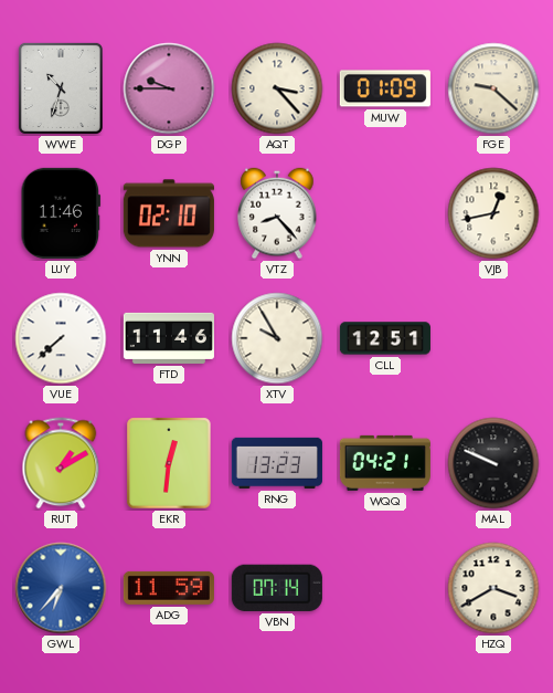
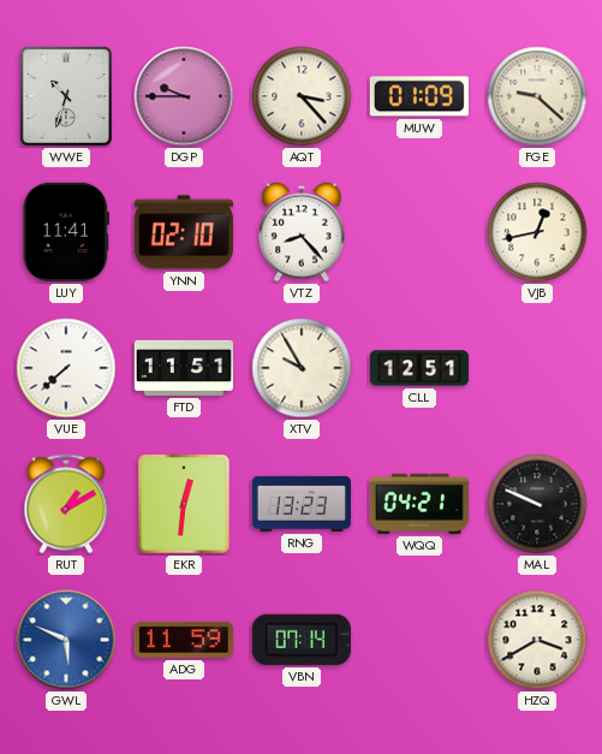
LUY: 11:46 -> 11:41
FTD: 11:46 -> 11:51
GWL: 6:37 -> 5:49
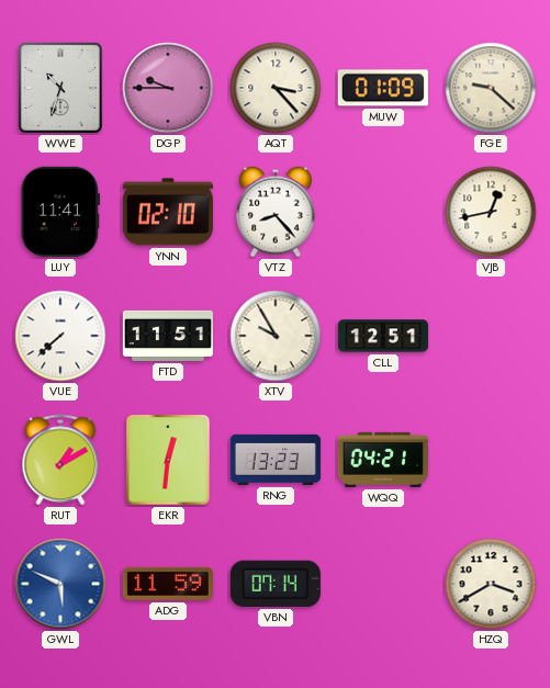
MAL: 9:49 -> none
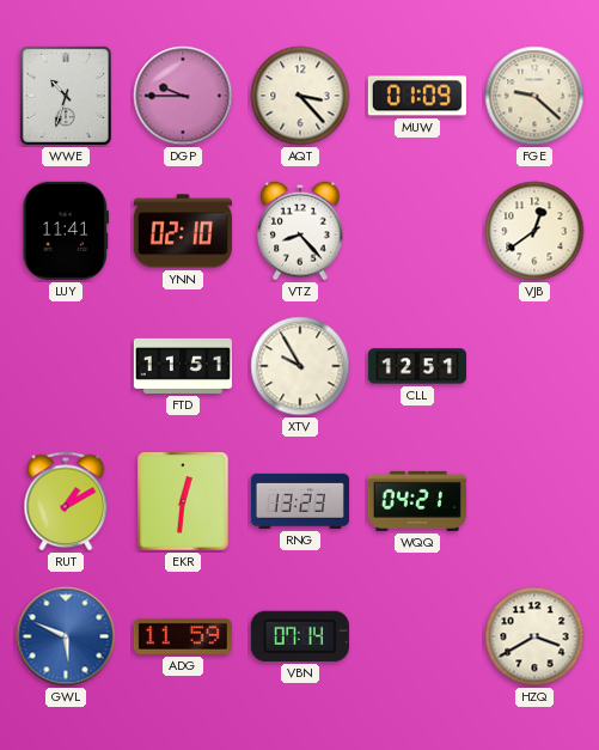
VJB: 12:43 -> 12:39
VUE: 7:38 -> none
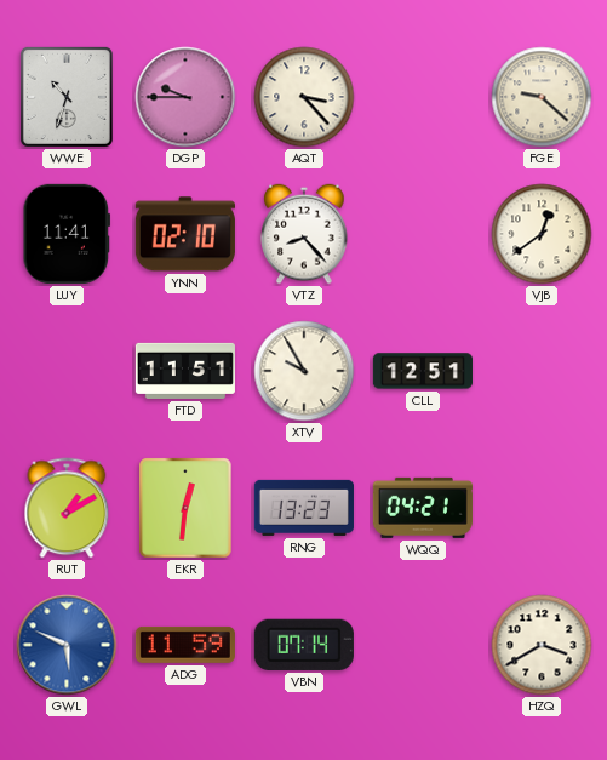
MUW: 01:09 -> none
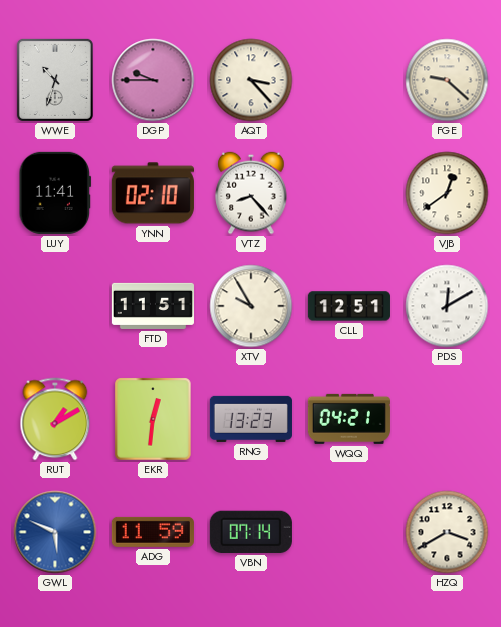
PDS: none -> 12:10
